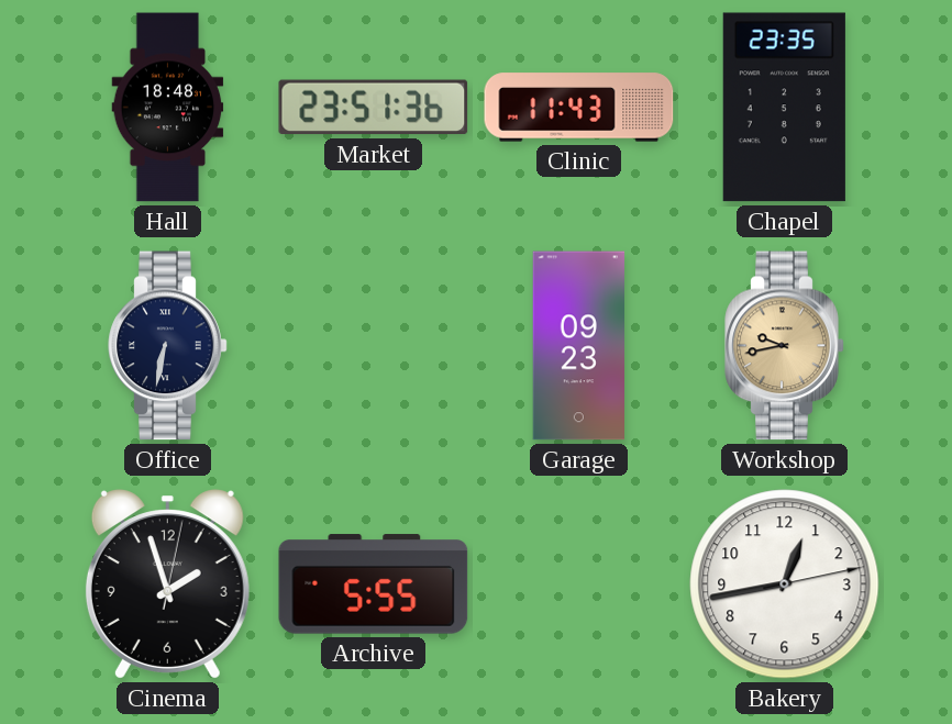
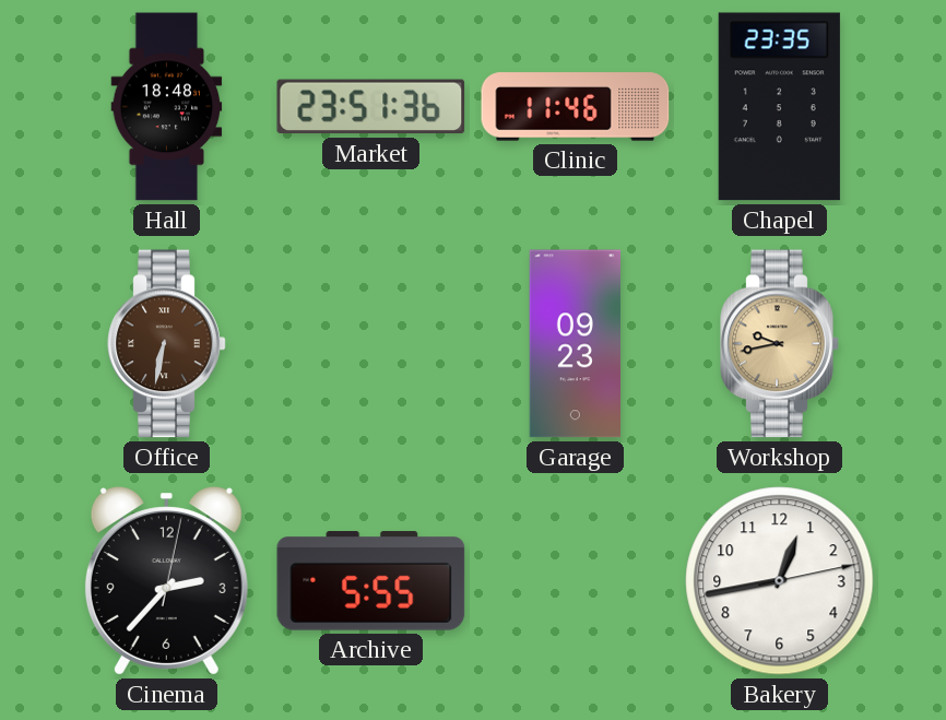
Clinic: 11:43 -> 11:46
Office dial: navy -> brown
Cinema: 1:57 -> 2:37
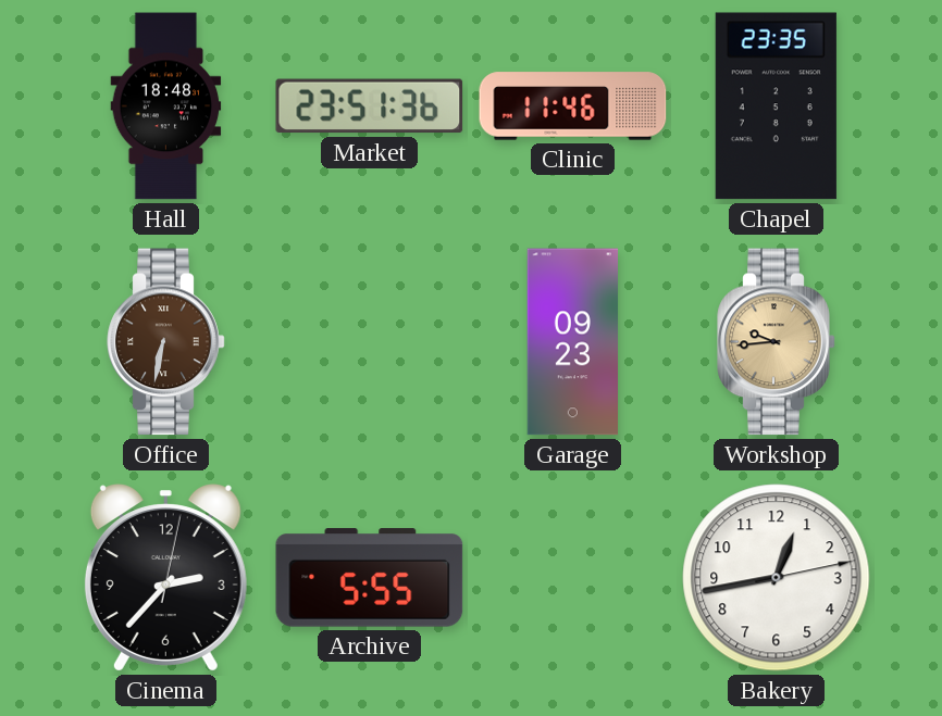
Workshop: 9:43 -> 9:44
